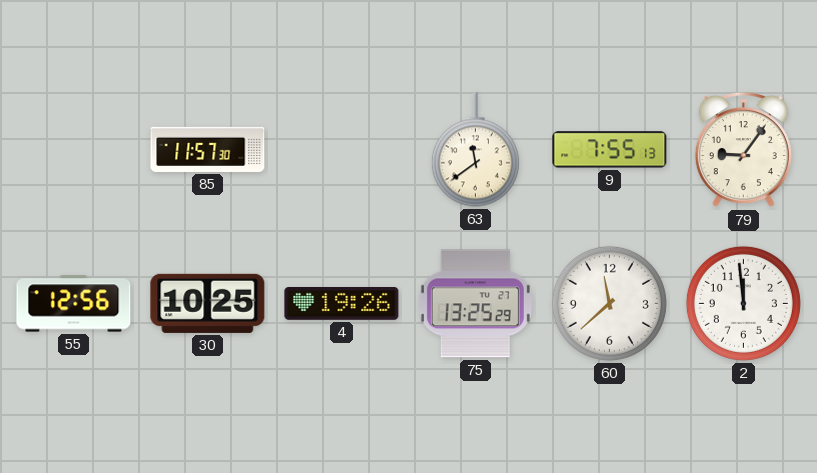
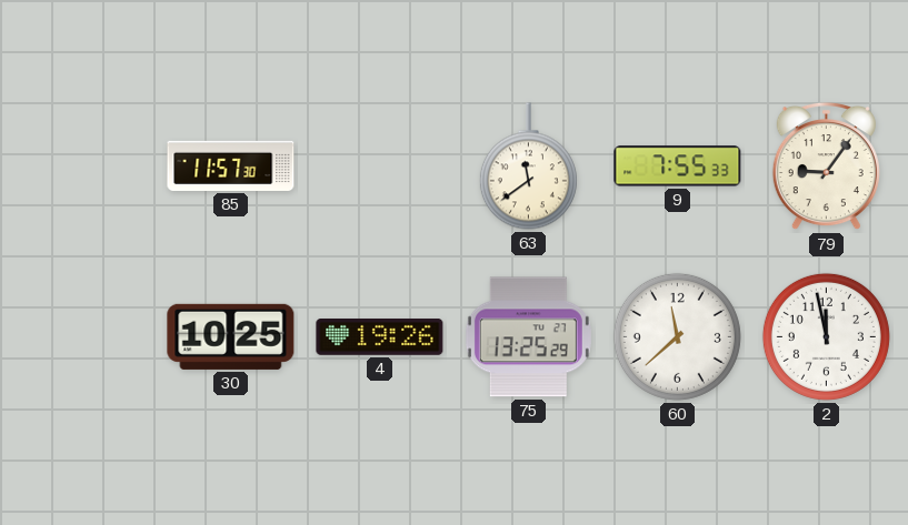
9: 7:55:13 -> 7:55:33
55: 12:56 -> none
2: 11:59 -> 11:58
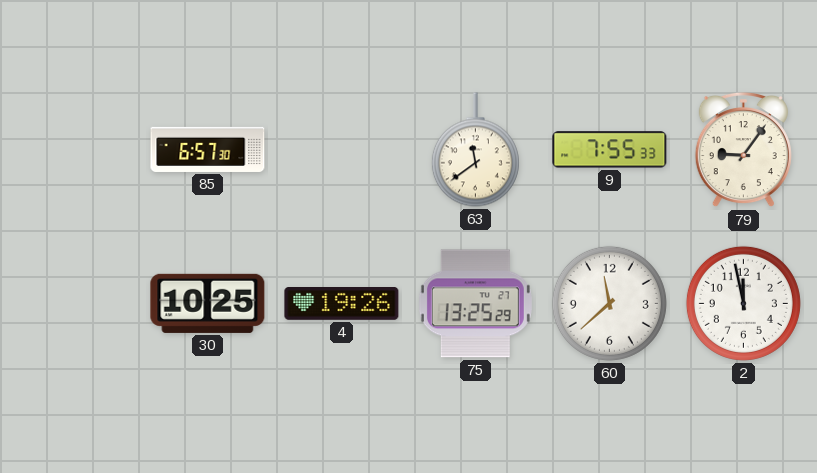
85: 11:57 -> 6:57
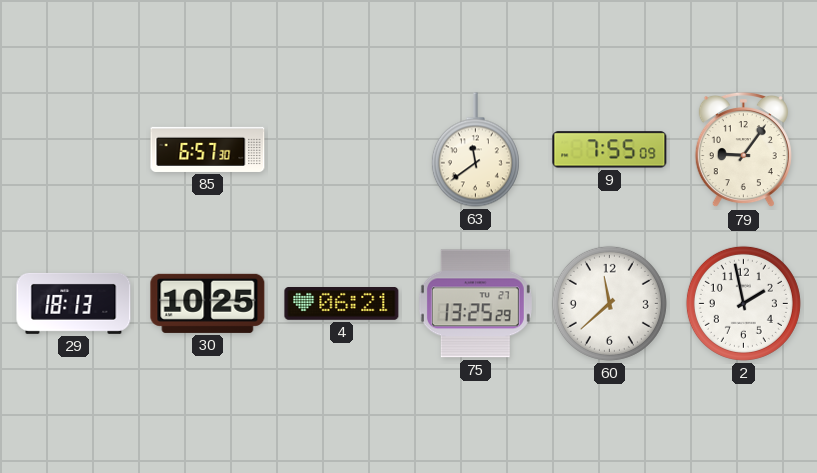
9: 7:55:33 -> 7:55:09
29: none -> 18:13
4: 19:26 -> 06:21
2: 11:58 -> 1:58
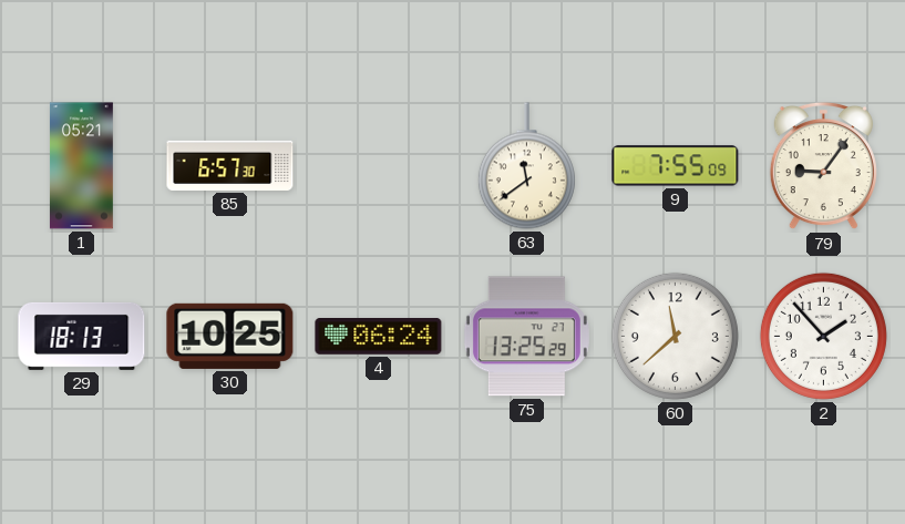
1: none -> 05:21
4: 06:21 -> 06:24
2: 1:58 -> 1:53
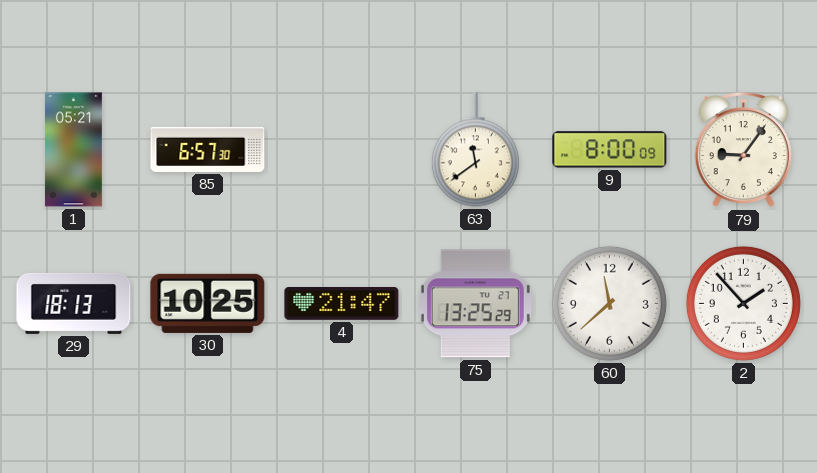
9: 7:55 -> 8:00
4: 06:24 -> 21:47
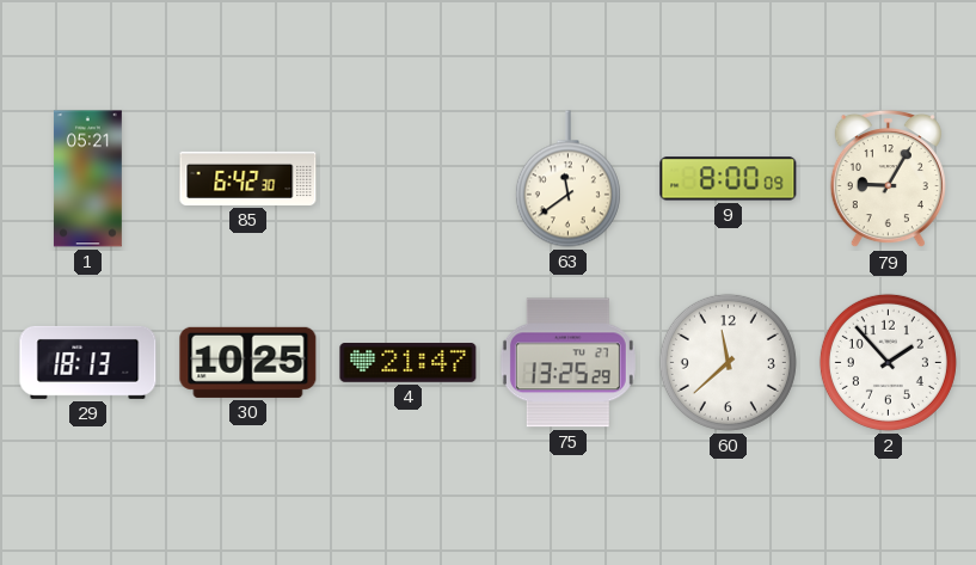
85: 6:57 -> 6:42
79: 9:06 -> 9:05
